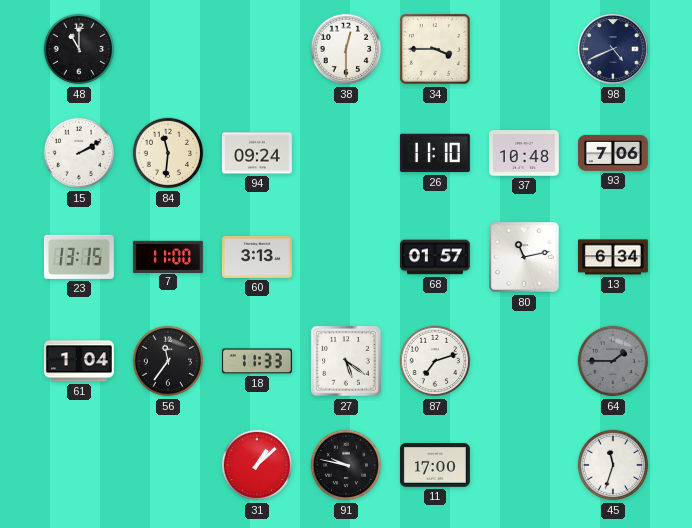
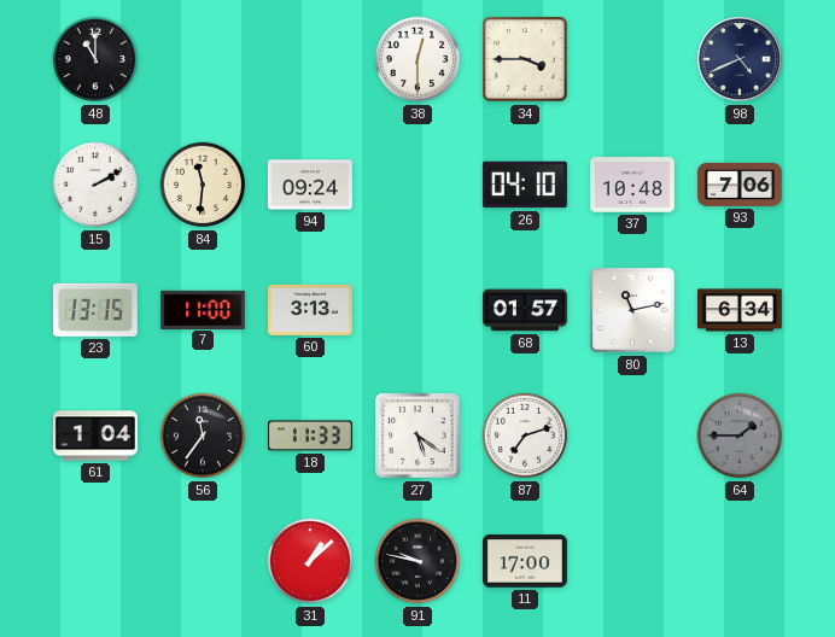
26: 11:10 -> 04:10
45: 11:33 -> none
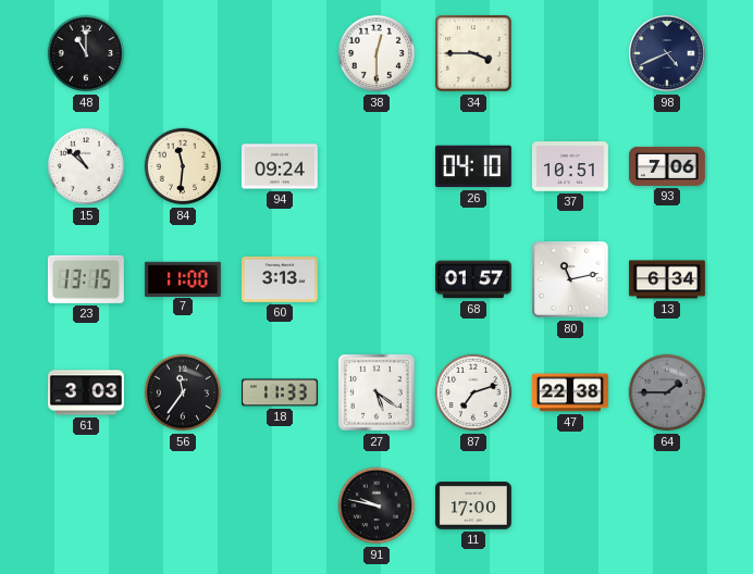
15: 2:10 -> 10:52
37: 10:48 -> 10:51
61: 1:04 -> 3:03
47: none -> 22:38
31: 1:08 -> none
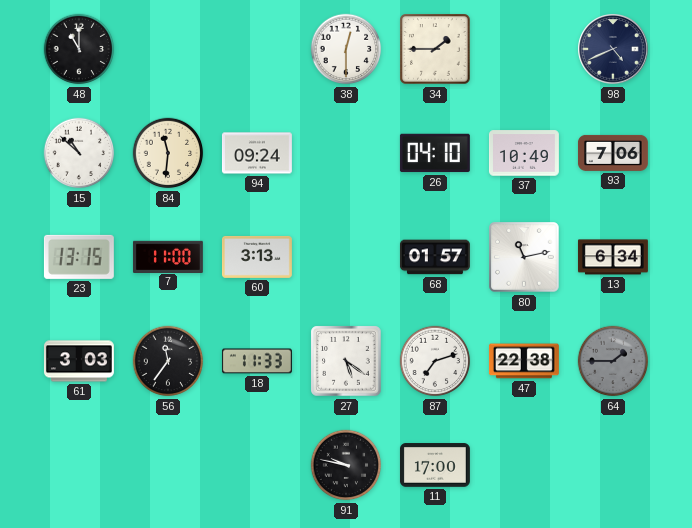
34: 3:45 -> 1:45
37: 10:51 -> 10:49
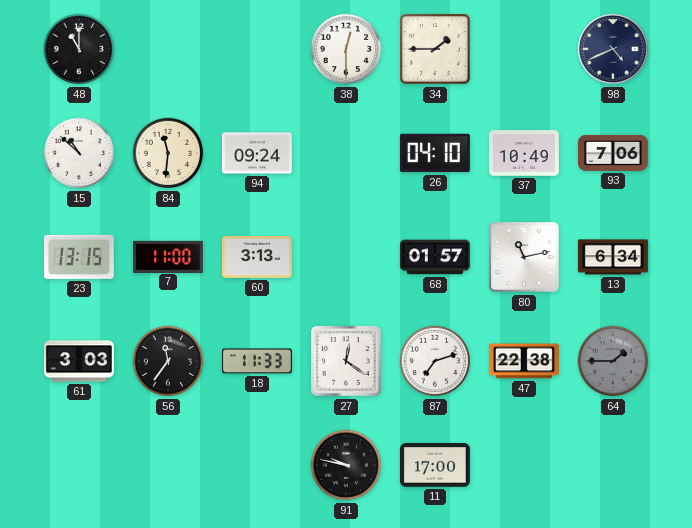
27: 5:21 -> 12:21
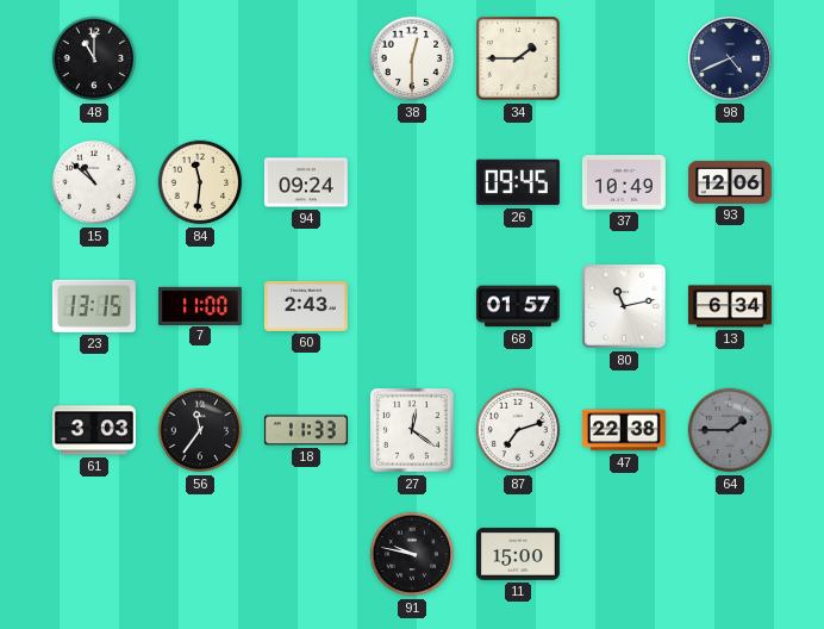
26: 04:10 -> 09:45
93: 7:06 -> 12:06
60: 3:13 -> 2:43
11: 17:00 -> 15:00
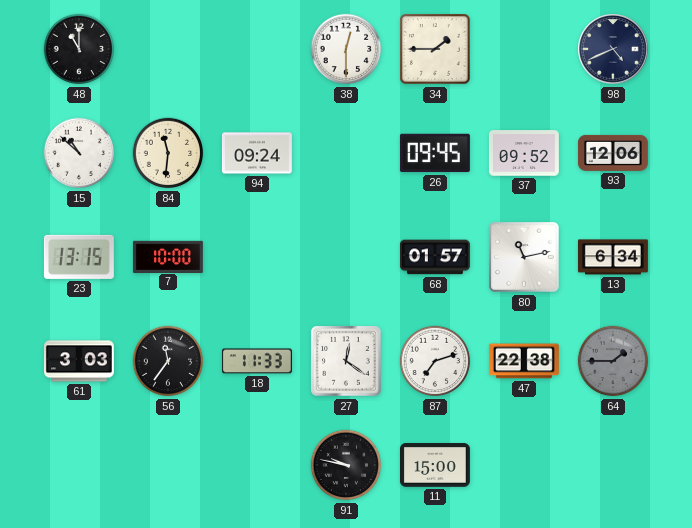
37: 10:49 -> 09:52
7: 11:00 -> 10:00
60: 2:43 -> none
